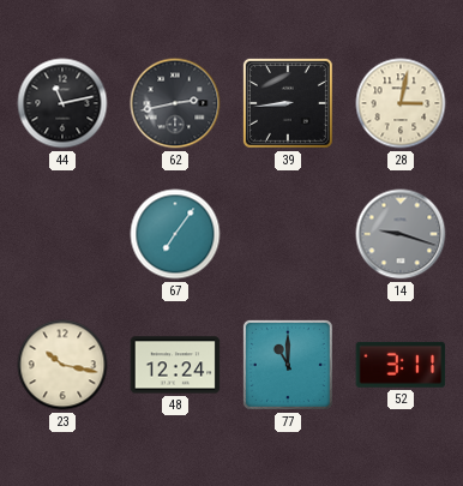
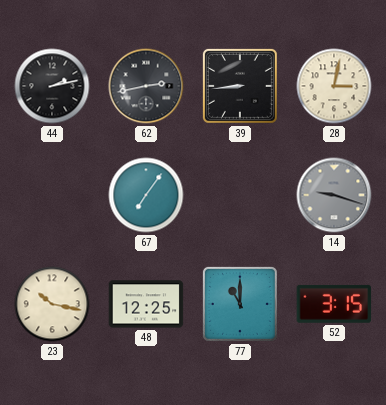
44: 11:13 -> 2:13
48: 12:24 -> 12:25
52: 3:11 -> 3:15
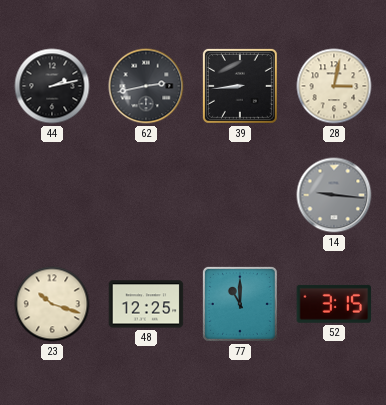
67: 7:06 -> none
14: 9:18 -> 9:16
23: 10:17 -> 10:18
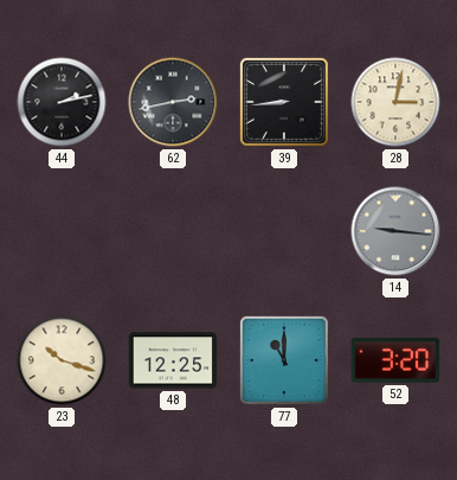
52: 3:15 -> 3:20
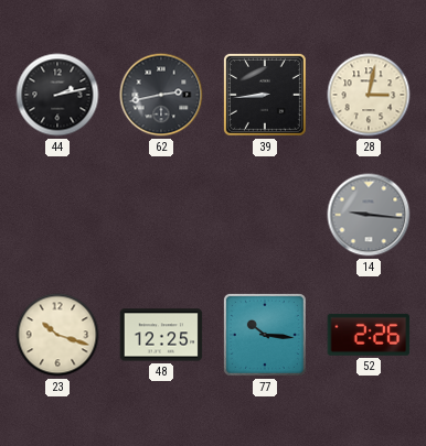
77: 11:00 -> 10:16
52: 3:20 -> 2:26
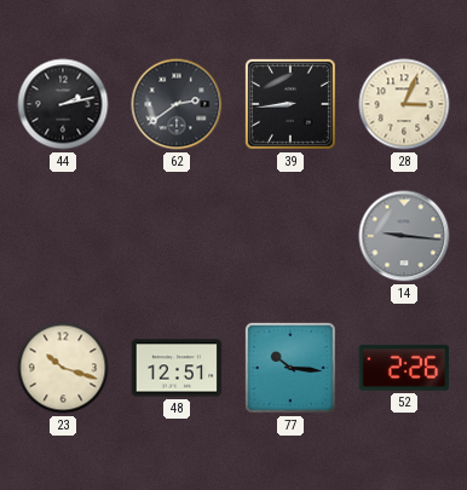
62: 2:43 -> 2:39
28: 3:02 -> 3:04
48: 12:25 -> 12:51
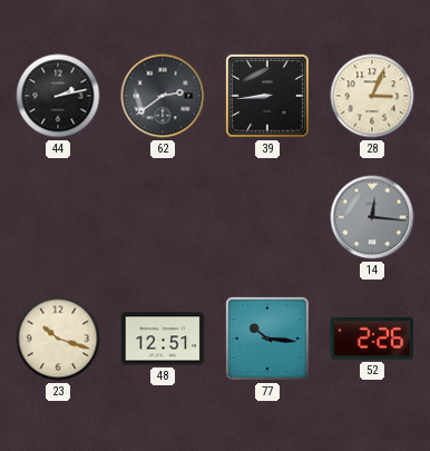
14: 9:16 -> 12:16
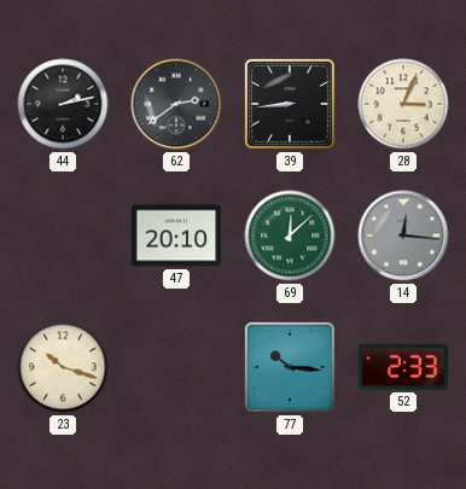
47: none -> 20:10
69: none -> 12:08
48: 12:51 -> none
52: 2:26 -> 2:33
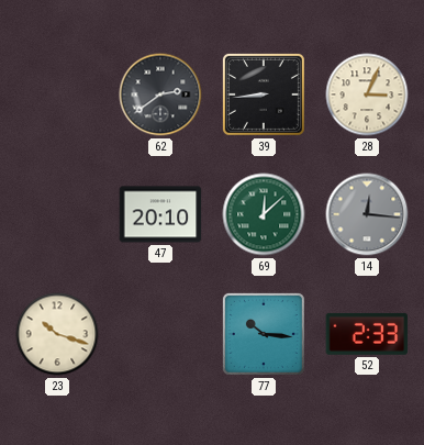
44: 2:13 -> none
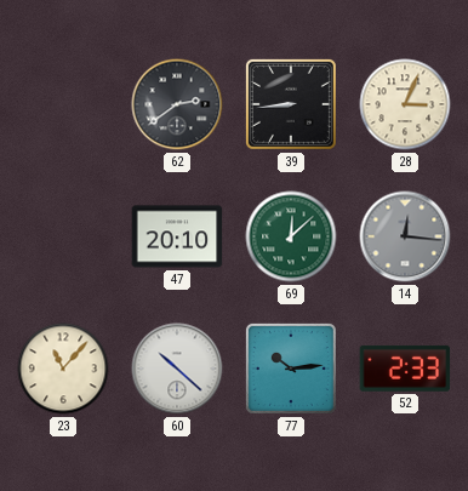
23: 10:18 -> 11:07
60: none -> 10:22
77: 10:16 -> 10:14
